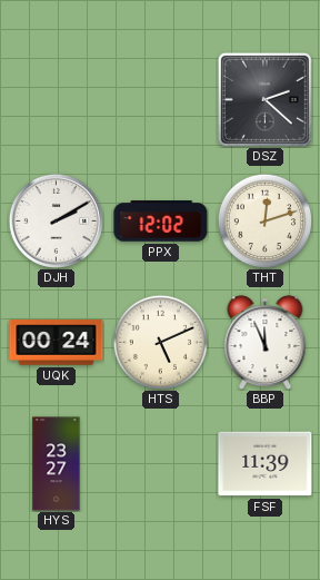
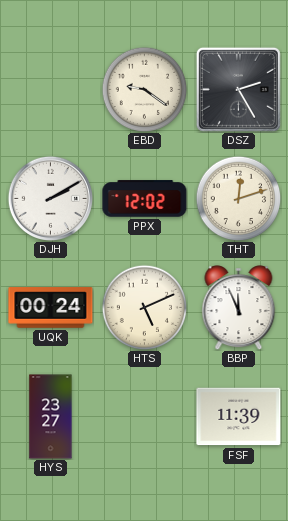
EBD: none -> 9:21
DSZ: 2:22 -> 2:25
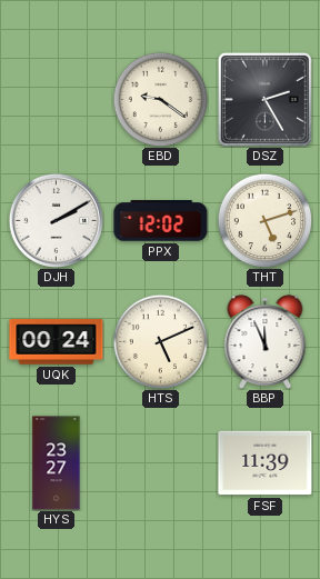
THT: 12:12 -> 5:12
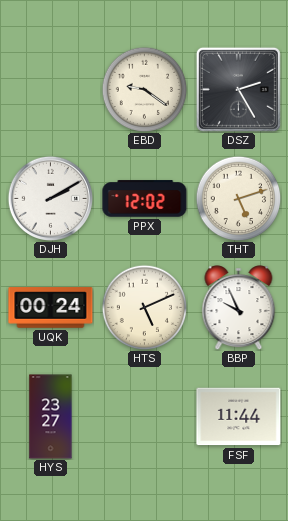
BBP: 11:56 -> 9:56
FSF: 11:39 -> 11:44
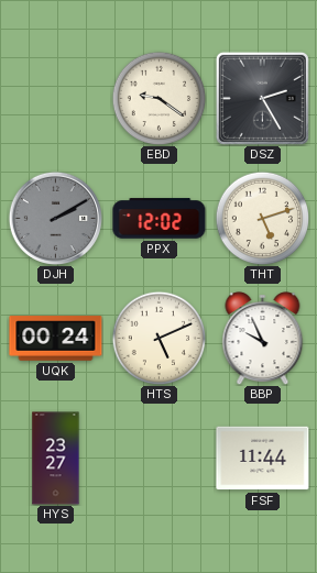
DJH dial: white -> grey
